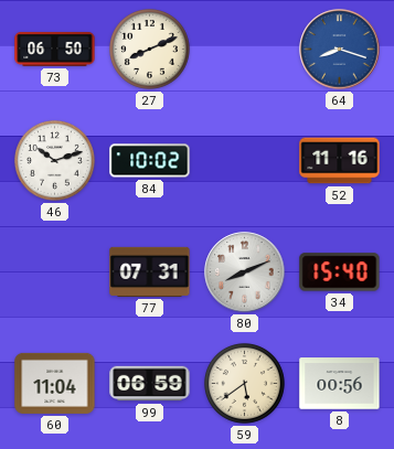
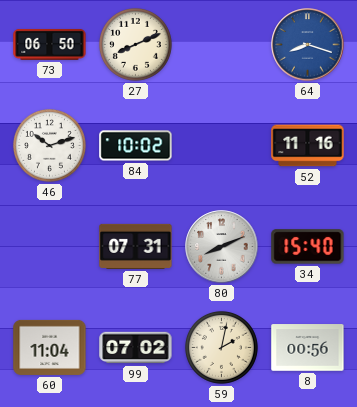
99: 06:59 -> 07:02
59: 5:39 -> 2:02
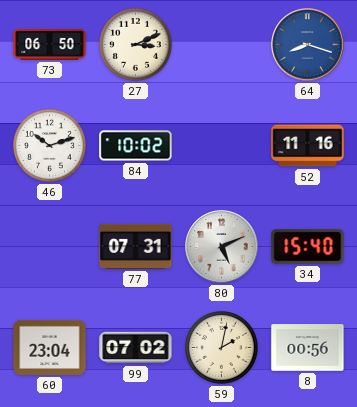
27: 8:11 -> 3:11
80: 8:11 -> 5:11
60: 11:04 -> 23:04
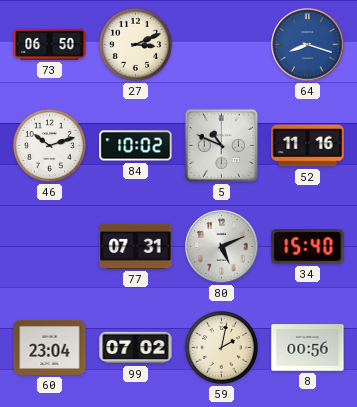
5: none -> 10:49
